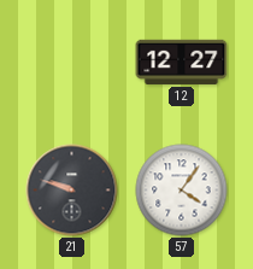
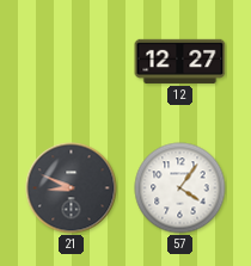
21: 9:48 -> 8:49
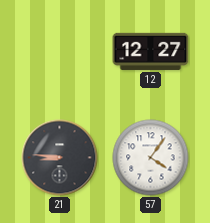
21: 8:49 -> 8:46
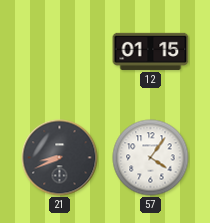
12: 12:27 -> 01:15
21: 8:46 -> 8:41
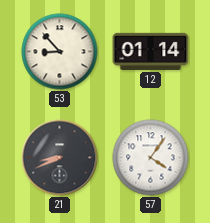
53: none -> 8:53
12: 01:15 -> 01:14
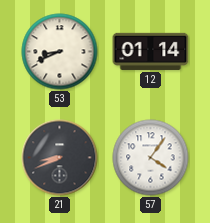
53: 8:53 -> 8:41
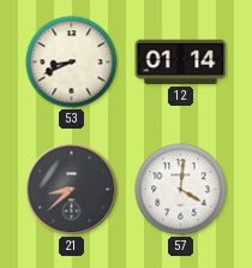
21: 8:41 -> 8:38
57: 4:06 -> 4:01
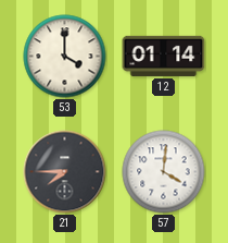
53: 8:41 -> 4:00
21: 8:38 -> 7:45
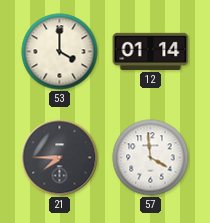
57: 4:01 -> 3:59
